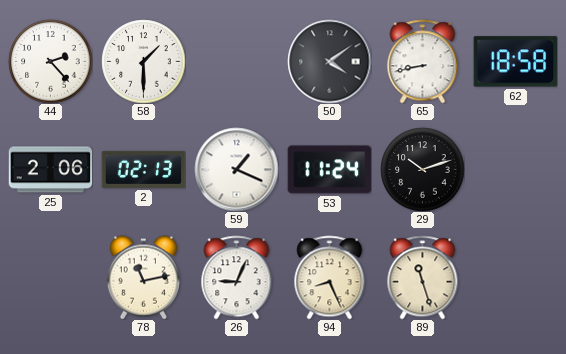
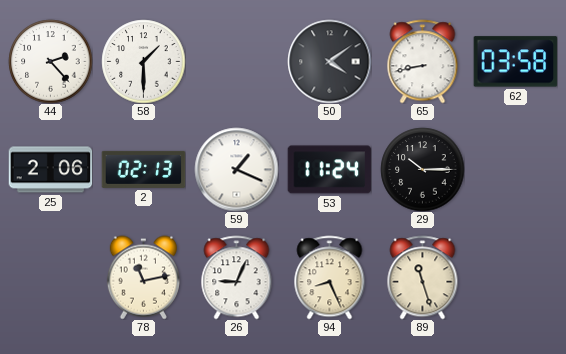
62: 18:58 -> 03:58
29: 10:12 -> 10:15
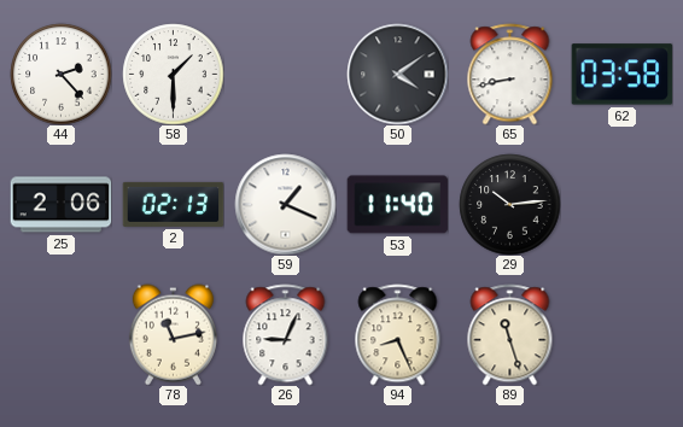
53: 11:24 -> 11:40
29: 10:15 -> 10:14
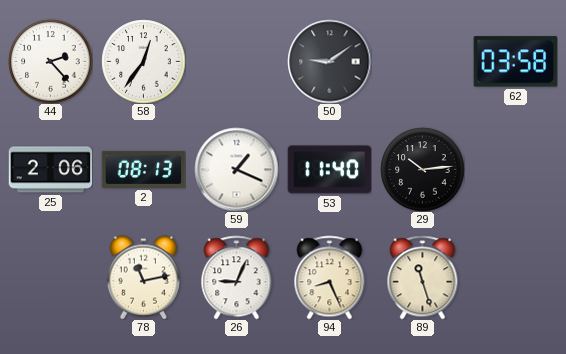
58: 1:30 -> 12:36
50: 4:09 -> 9:09
65: 8:43 -> none
2: 02:13 -> 08:13
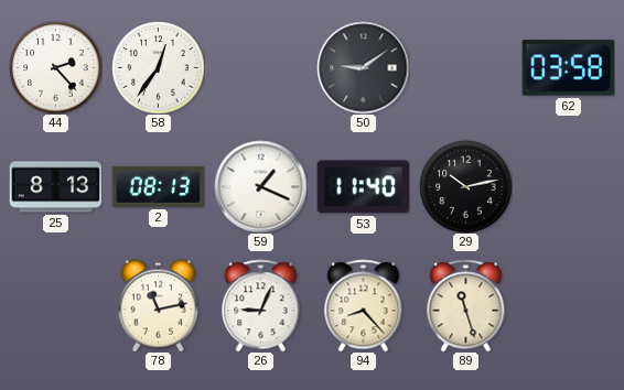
25: 2:06 -> 8:13
29: 10:14 -> 10:13
94: 8:26 -> 8:23
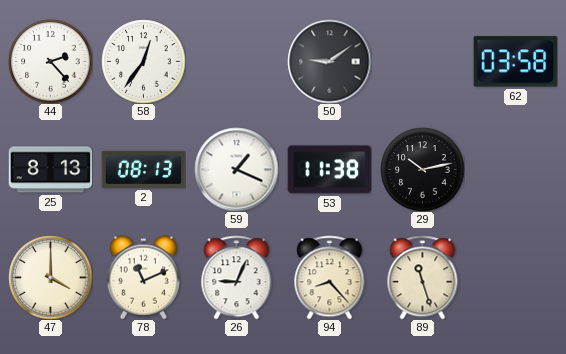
53: 11:40 -> 11:38
47: none -> 4:00
78: 11:13 -> 11:11
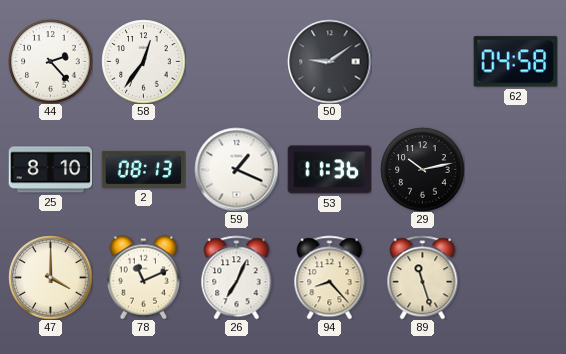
62: 03:58 -> 04:58
25: 8:13 -> 8:10
53: 11:38 -> 11:36
26: 9:04 -> 7:04
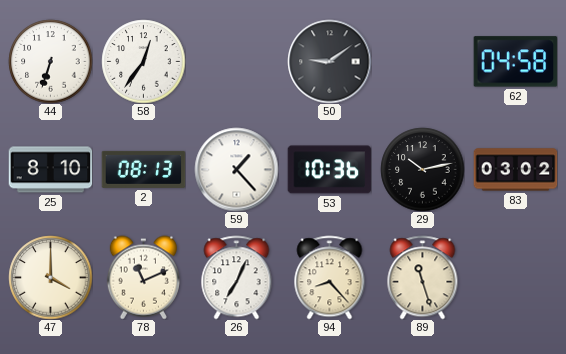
44: 2:23 -> 6:33
59: 1:19 -> 1:23
53: 11:36 -> 10:36
83: none -> 03:02
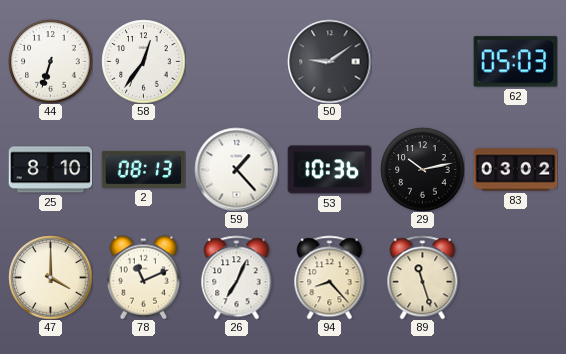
62: 04:58 -> 05:03
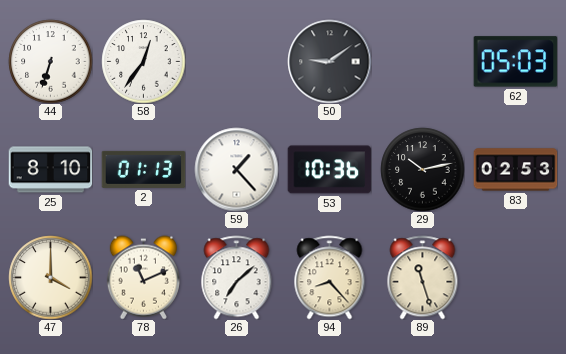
2: 08:13 -> 01:13
83: 03:02 -> 02:53
26: 7:04 -> 7:08
